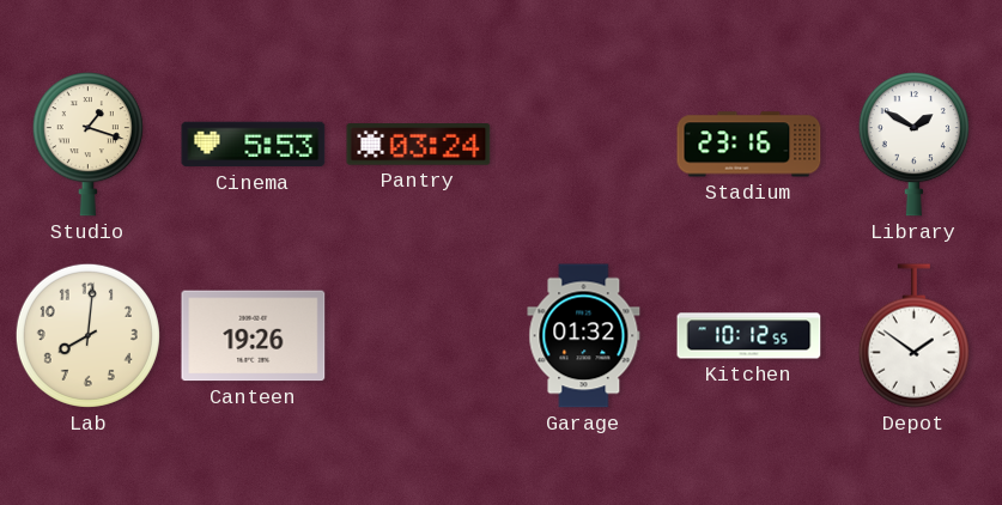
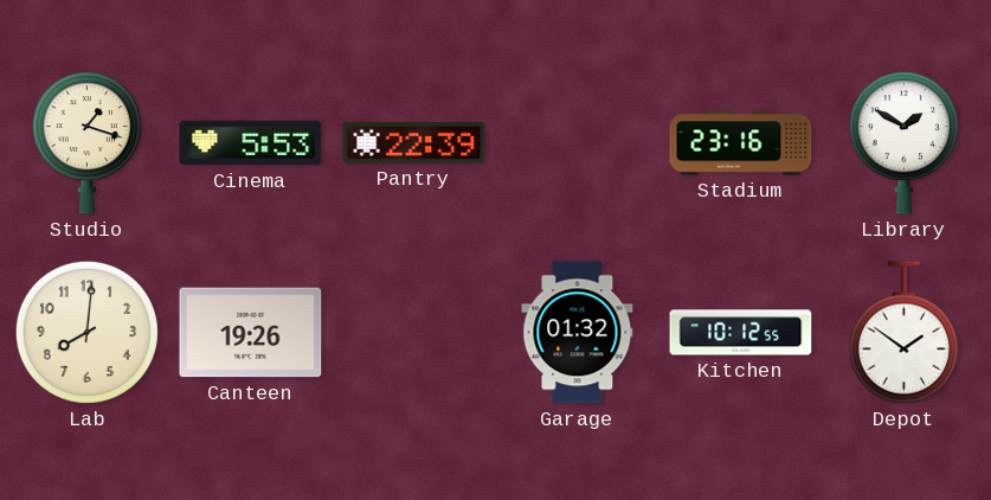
Pantry: 03:24 -> 22:39
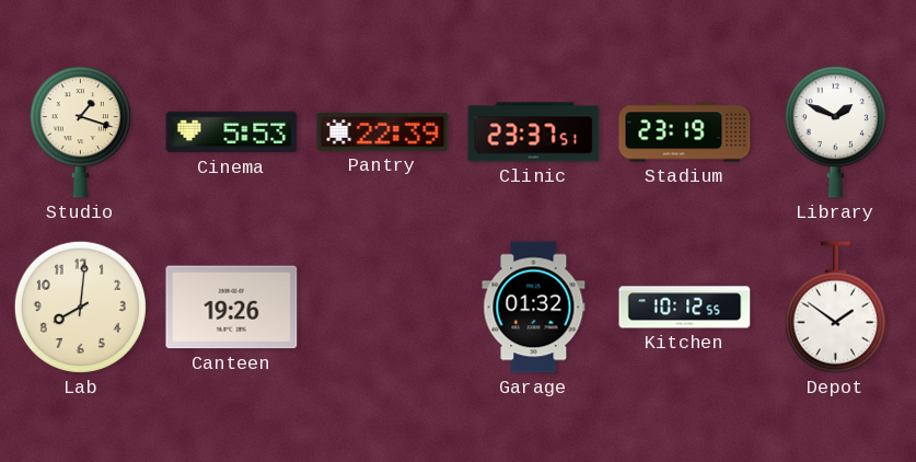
Clinic: none -> 23:37
Stadium: 23:16 -> 23:19
Library: 1:50 -> 1:49
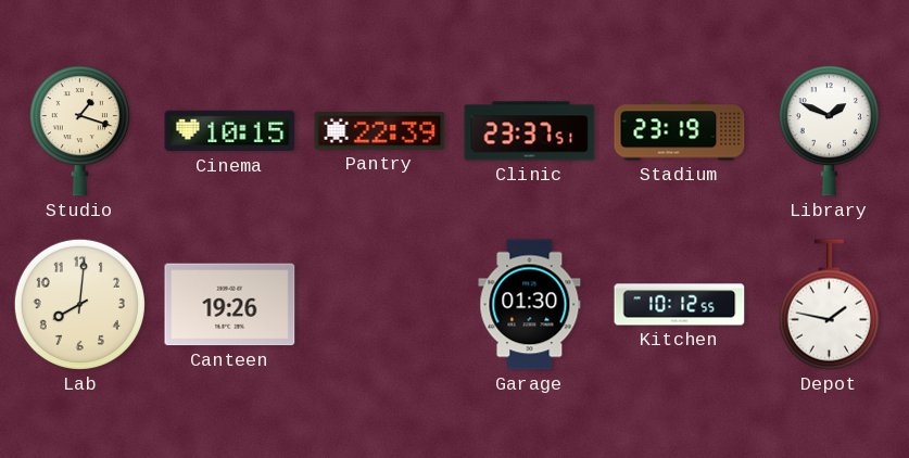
Cinema: 5:53 -> 10:15
Garage: 01:32 -> 01:30
Depot: 1:51 -> 1:47
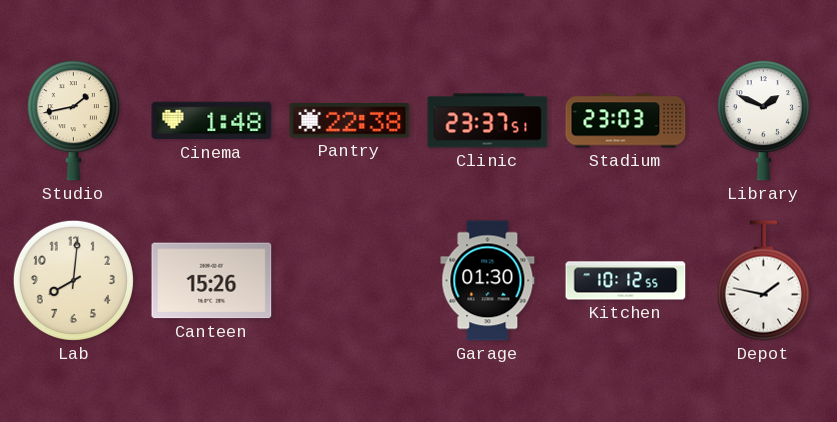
Studio: 1:18 -> 1:43
Cinema: 10:15 -> 1:48
Pantry: 22:39 -> 22:38
Stadium: 23:19 -> 23:03
Canteen: 19:26 -> 15:26
